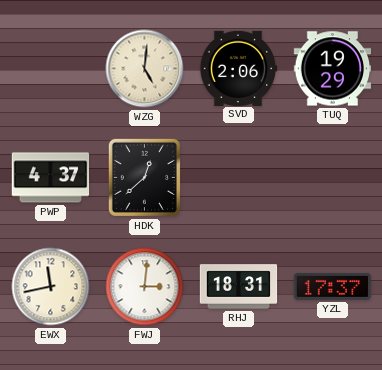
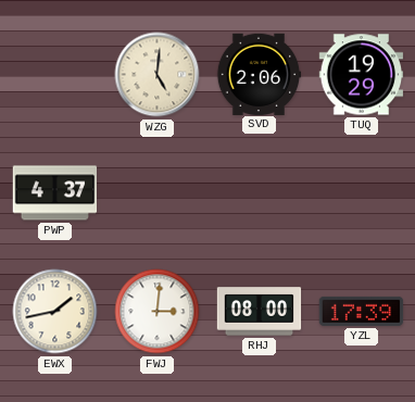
HDK: 12:38 -> none
EWX: 11:43 -> 1:43
RHJ: 18:31 -> 08:00
YZL: 17:37 -> 17:39
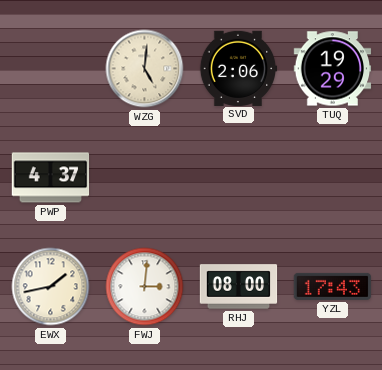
YZL: 17:39 -> 17:43
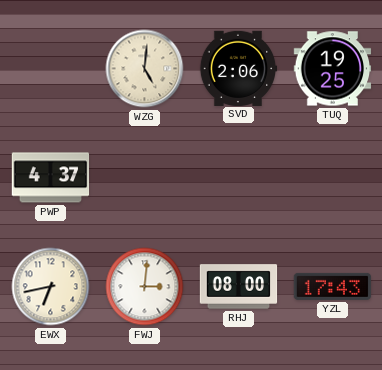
TUQ: 19:29 -> 19:25
EWX: 1:43 -> 6:43
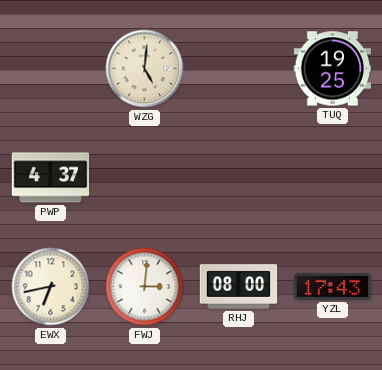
SVD: 2:06 -> none
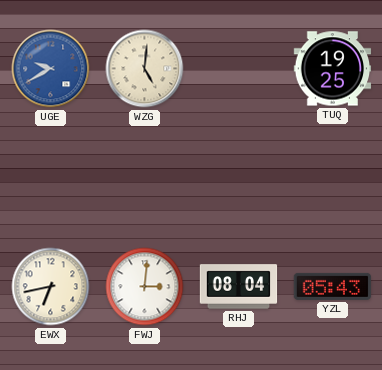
UGE: none -> 9:40
PWP: 4:37 -> none
RHJ: 08:00 -> 08:04
YZL: 17:43 -> 05:43
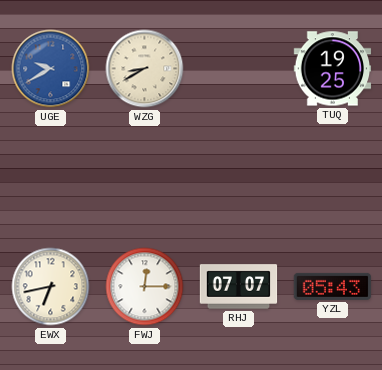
WZG: 5:01 -> 8:40
FWJ: 3:01 -> 12:15
RHJ: 08:04 -> 07:07
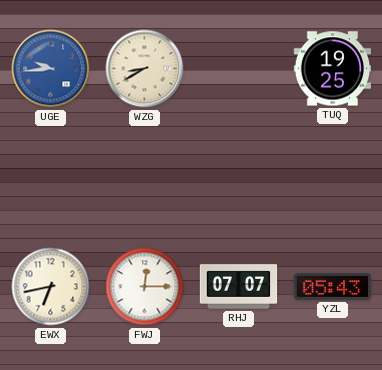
UGE: 9:40 -> 9:44
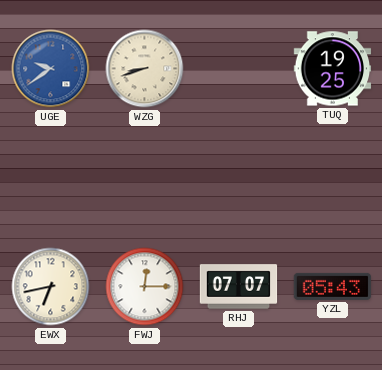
UGE: 9:44 -> 9:39
WZG: 8:40 -> 8:42
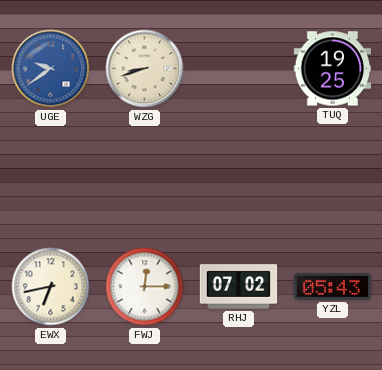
RHJ: 07:07 -> 07:02
